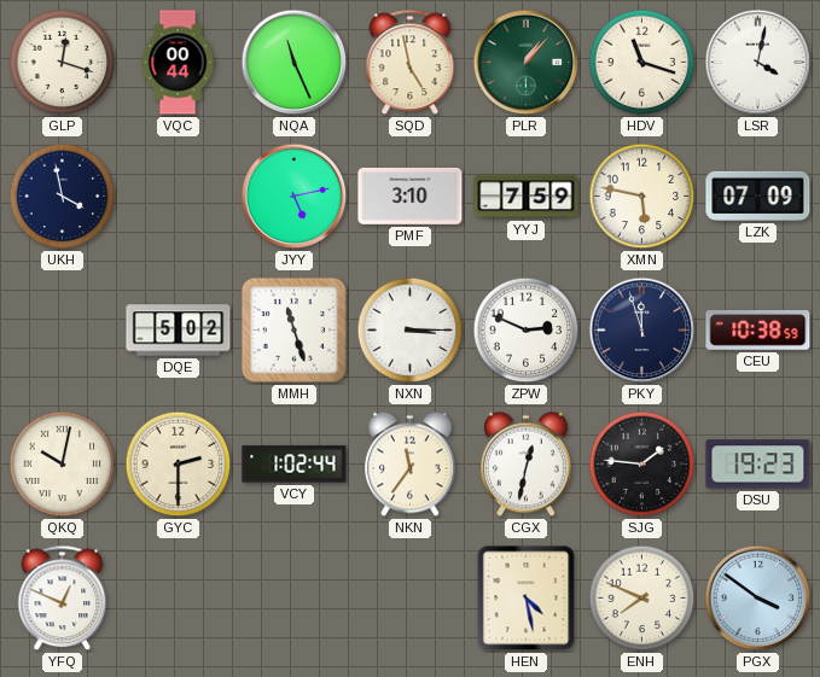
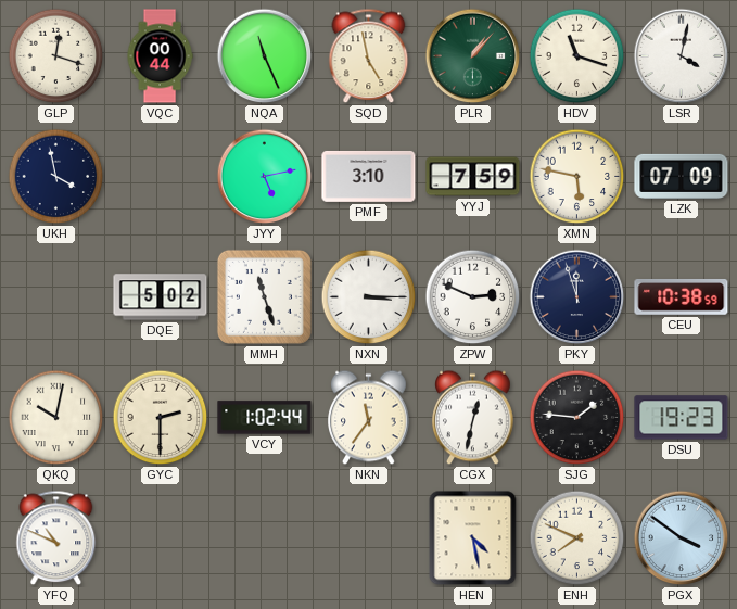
YFQ: 12:49 -> 10:49
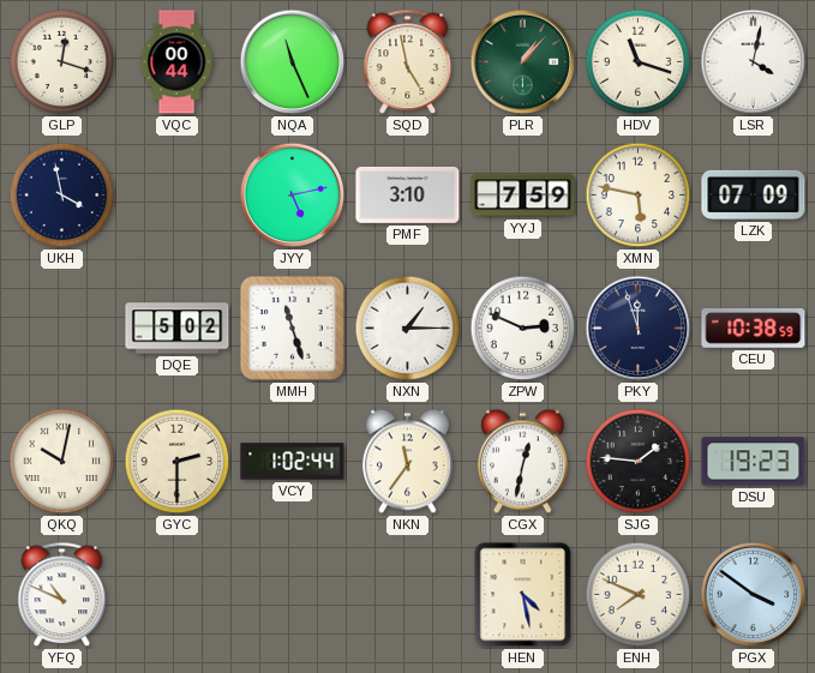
NXN: 3:15 -> 1:15
